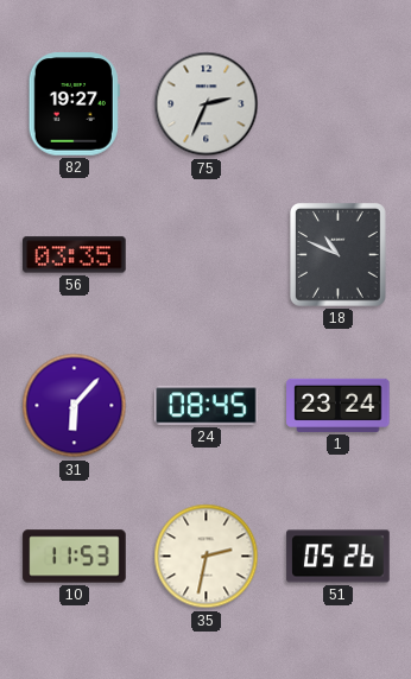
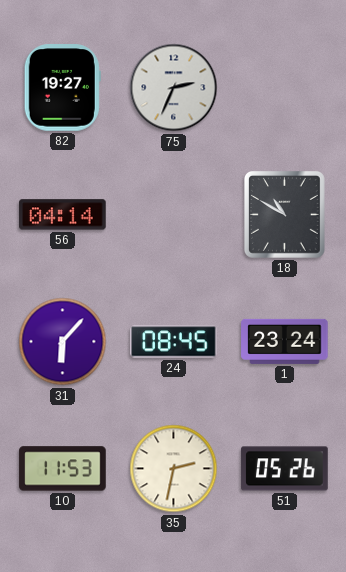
56: 03:35 -> 04:14
18: 10:49 -> 10:50
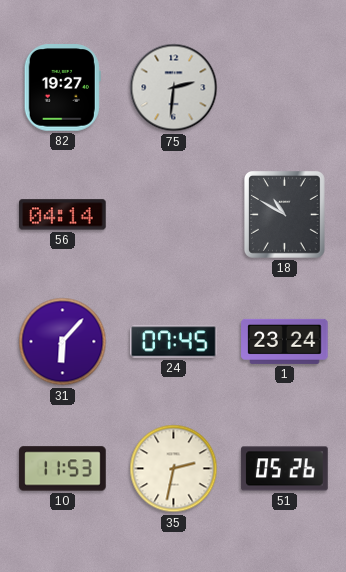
75: 2:34 -> 2:31
24: 08:45 -> 07:45
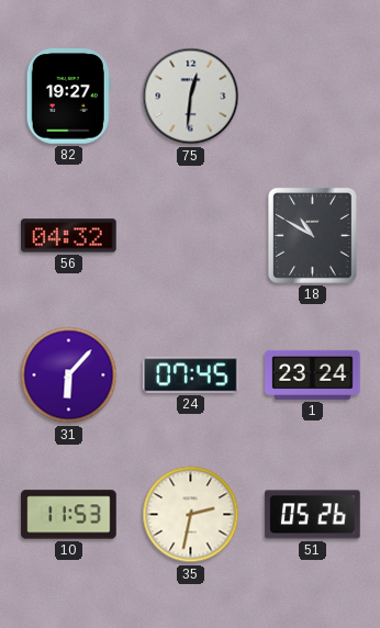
75: 2:31 -> 12:31
56: 04:14 -> 04:32
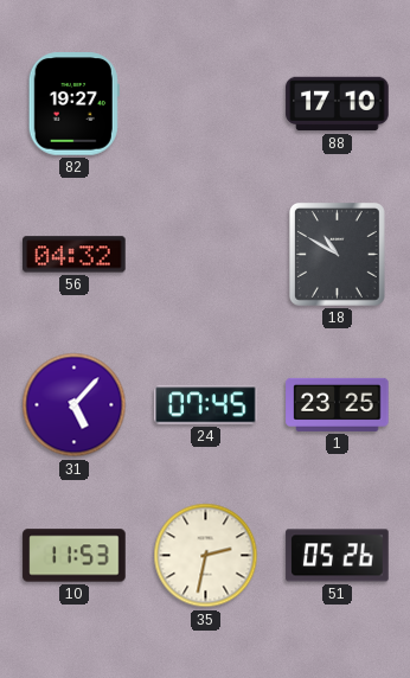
75: 12:31 -> none
88: none -> 17:10
31: 6:07 -> 5:07
1: 23:24 -> 23:25
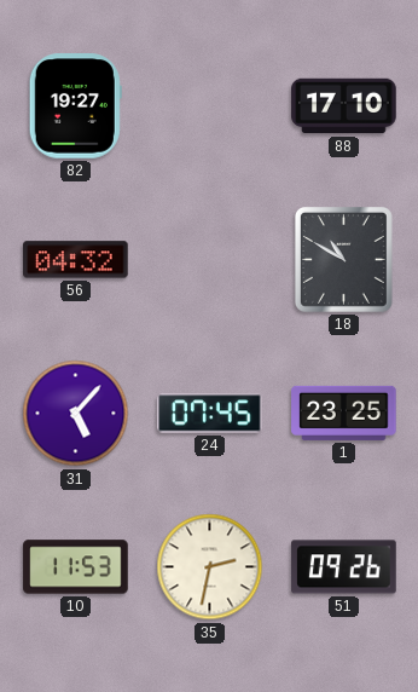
51: 05:26 -> 09:26
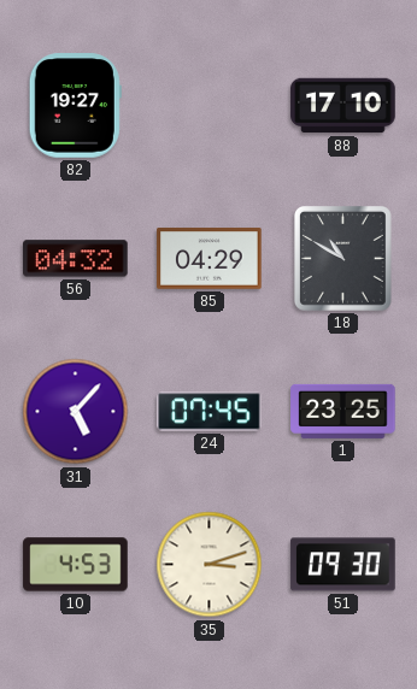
85: none -> 04:29
10: 11:53 -> 4:53
35: 2:32 -> 3:12
51: 09:26 -> 09:30
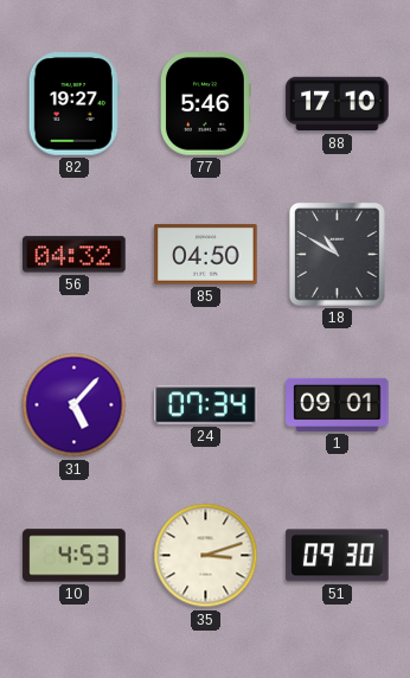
77: none -> 5:46
85: 04:29 -> 04:50
24: 07:45 -> 07:34
1: 23:25 -> 09:01
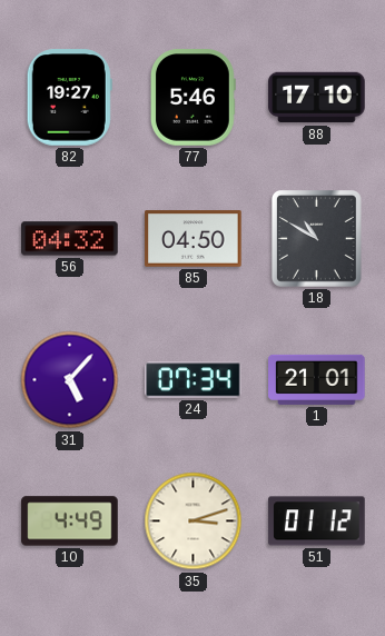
1: 09:01 -> 21:01
10: 4:53 -> 4:49
51: 09:30 -> 01:12
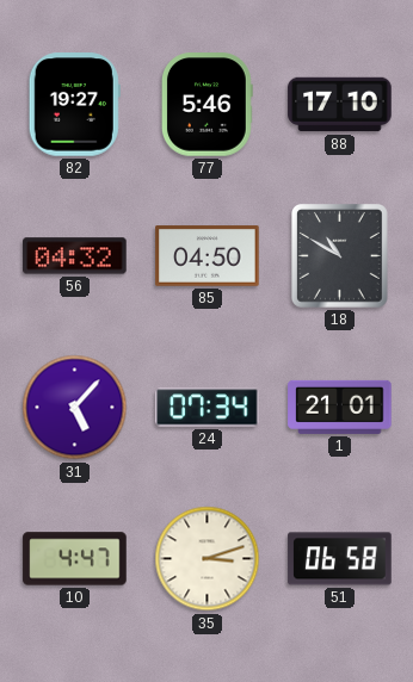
10: 4:49 -> 4:47
51: 01:12 -> 06:58
